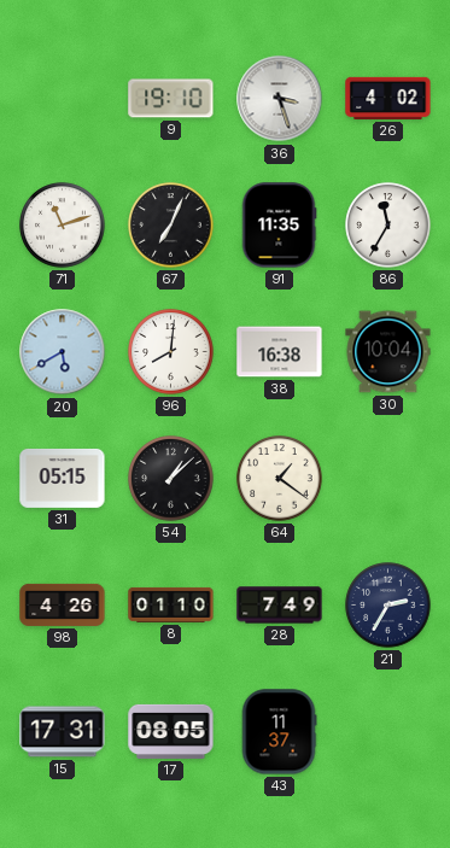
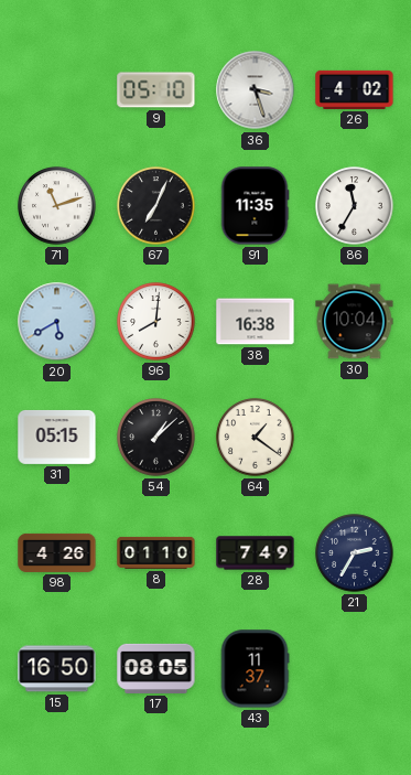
9: 19:10 -> 05:10
15: 17:31 -> 16:50
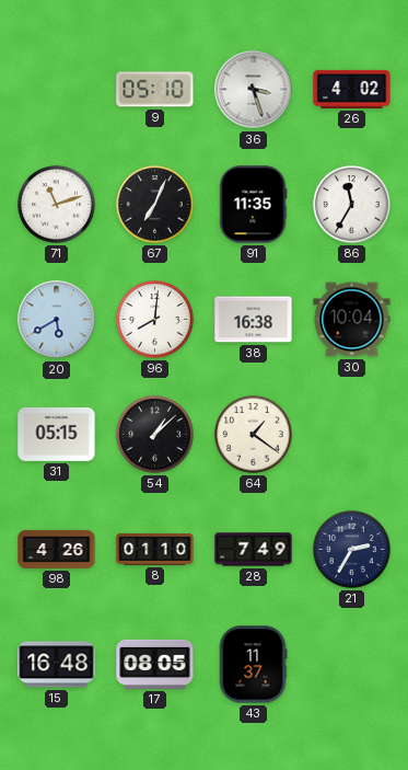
15: 16:50 -> 16:48
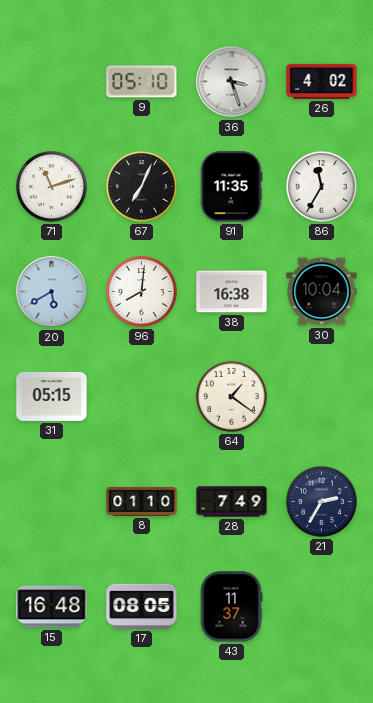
54: 1:08 -> none
98: 4:26 -> none
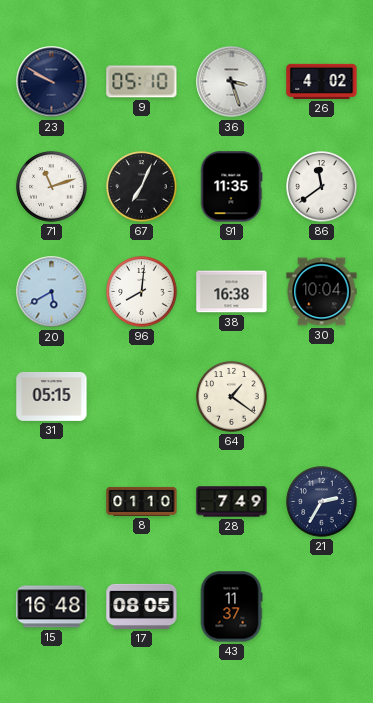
23: none -> 9:50
86: 11:35 -> 11:39
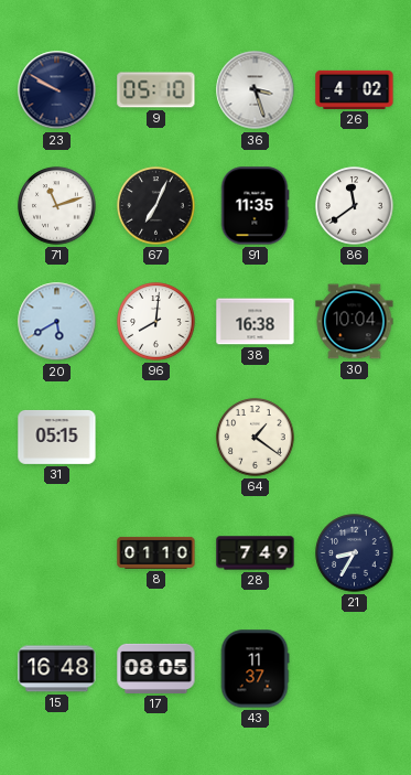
21: 2:35 -> 8:35
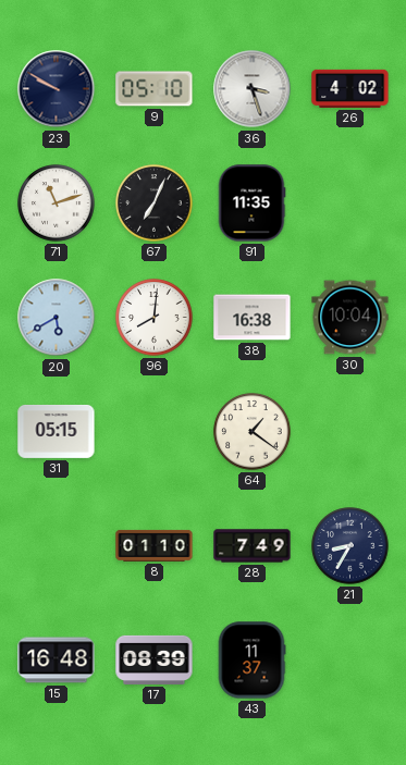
86: 11:39 -> none
17: 08:05 -> 08:39
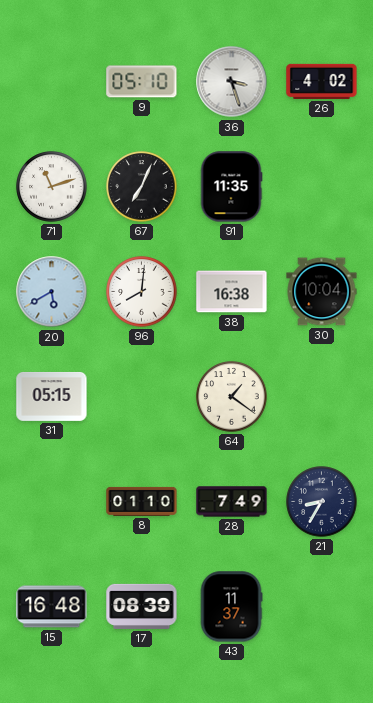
23: 9:50 -> none
